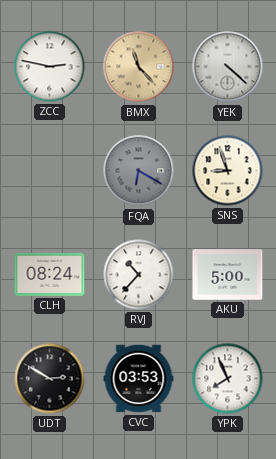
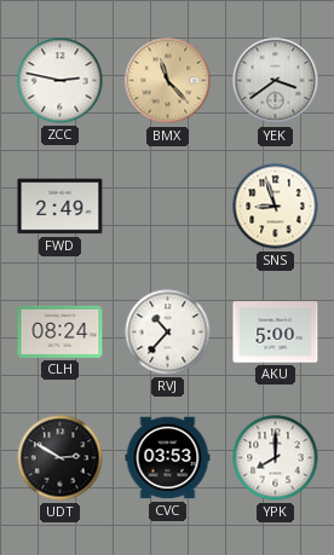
YEK: 4:22 -> 3:39
FWD: none -> 2:49
FQA: 6:20 -> none
YPK: 7:56 -> 8:00
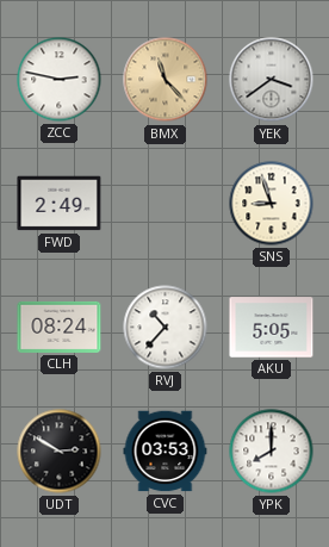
AKU: 5:00 -> 5:05
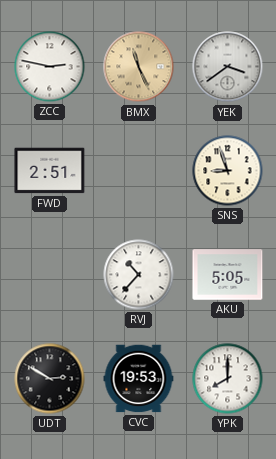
BMX: 11:23 -> 11:26
FWD: 2:49 -> 2:51
CLH: 08:24 -> none
CVC: 03:53 -> 19:53
